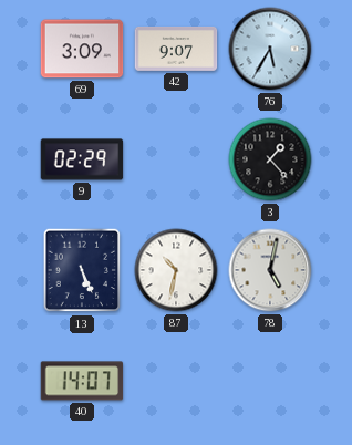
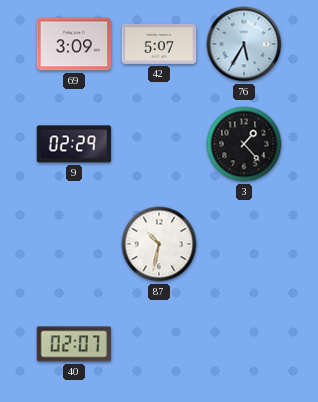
42: 9:07 -> 5:07
13: 5:26 -> none
78: 5:02 -> none
40: 14:07 -> 02:07
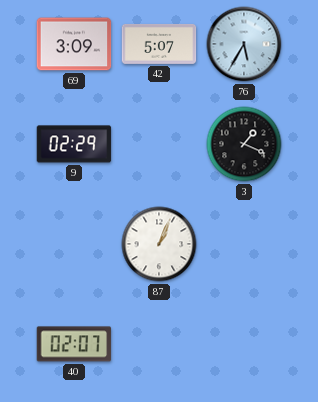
3: 1:23 -> 1:19
87: 10:32 -> 1:04
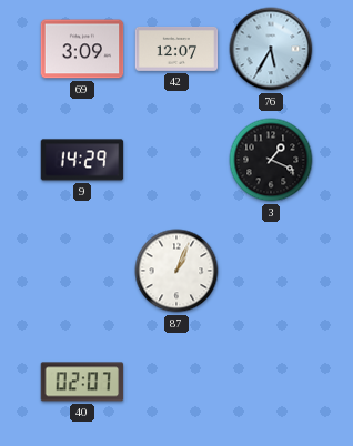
42: 5:07 -> 12:07
9: 02:29 -> 14:29
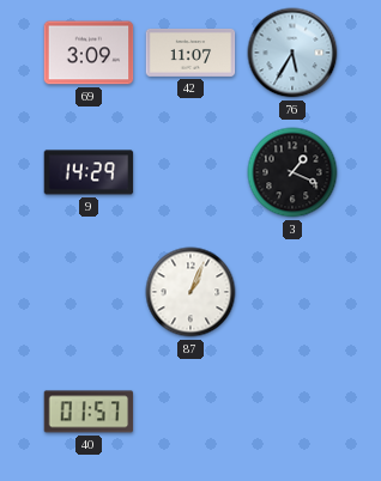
42: 12:07 -> 11:07
40: 02:07 -> 01:57
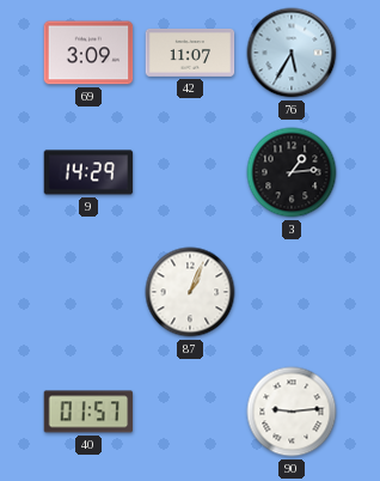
3: 1:19 -> 1:14
90: none -> 9:14
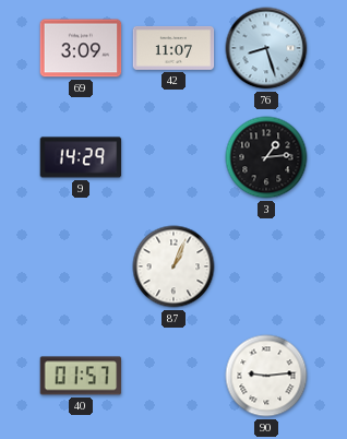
76: 5:35 -> 8:27
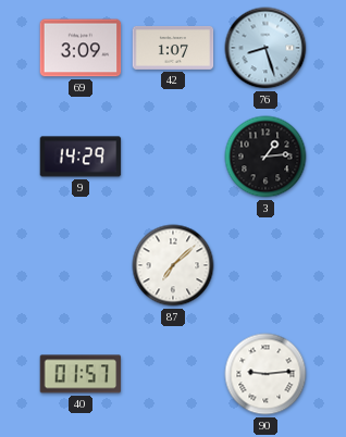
42: 11:07 -> 1:07
87: 1:04 -> 7:08
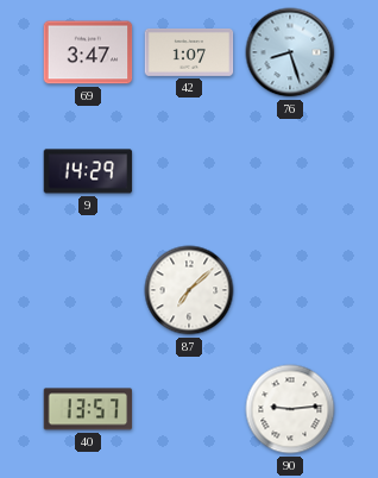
69: 3:09 -> 3:47
3: 1:14 -> none
40: 01:57 -> 13:57
